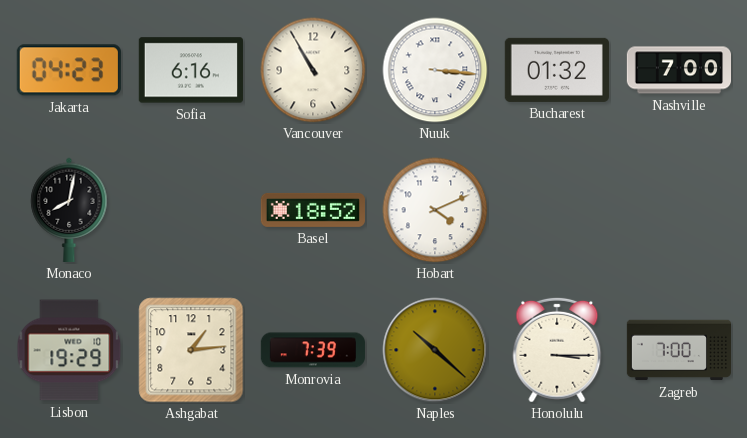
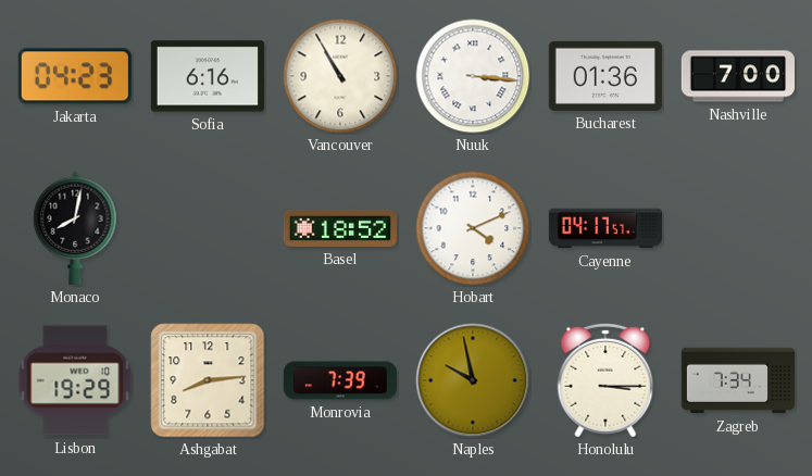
Bucharest: 01:32 -> 01:36
Cayenne: none -> 04:17
Ashgabat: 1:14 -> 8:14
Naples: 10:22 -> 9:58
Zagreb: 7:00 -> 7:34
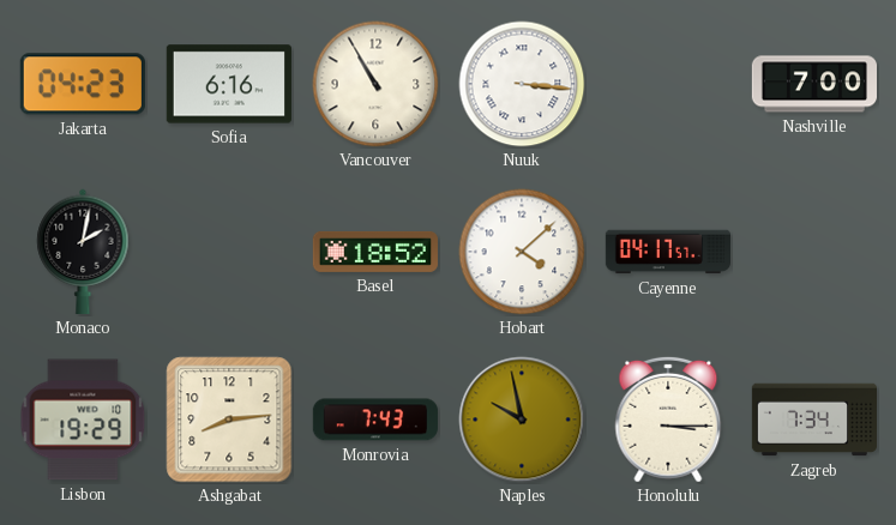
Bucharest: 01:36 -> none
Monaco: 8:02 -> 2:02
Hobart: 4:11 -> 4:08
Monrovia: 7:39 -> 7:43
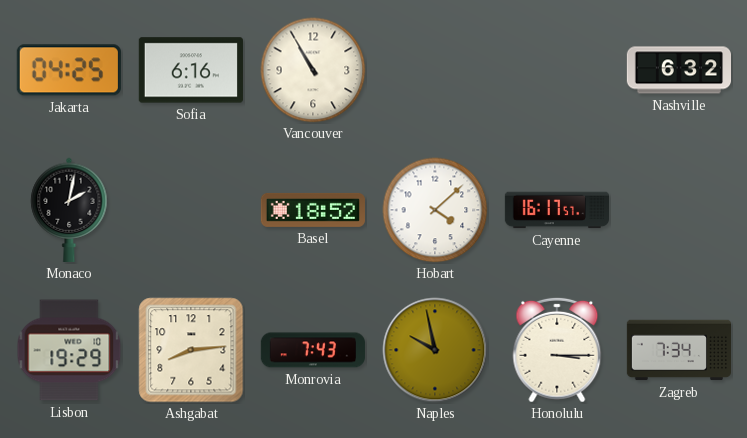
Jakarta: 04:23 -> 04:25
Nuuk: 3:16 -> none
Nashville: 7:00 -> 6:32
Cayenne: 04:17 -> 16:17
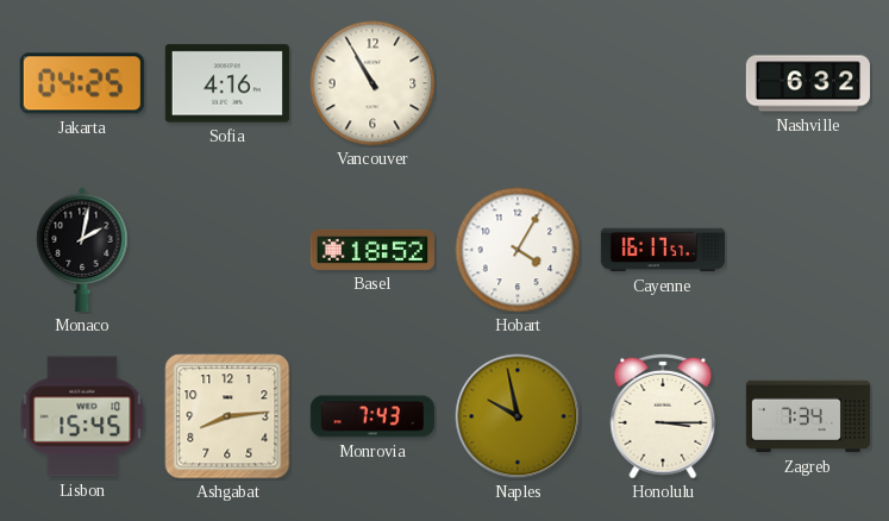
Sofia: 6:16 -> 4:16
Hobart: 4:08 -> 4:05
Lisbon: 19:29 -> 15:45
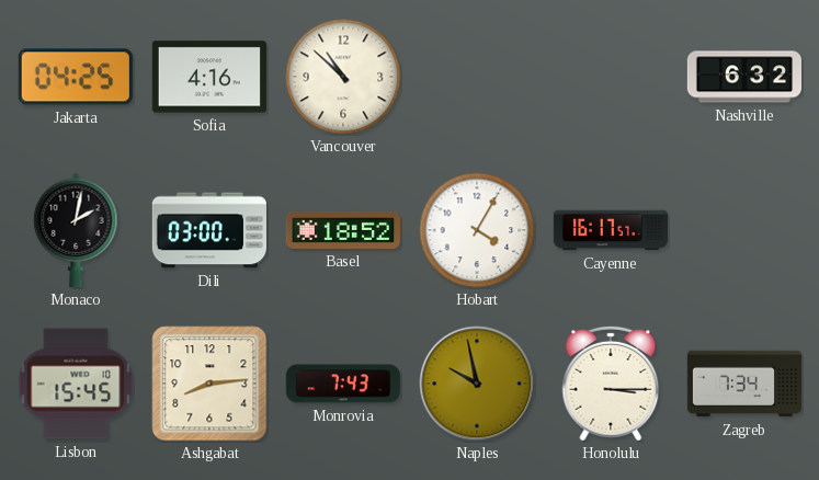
Vancouver: 10:55 -> 10:52
Dili: none -> 03:00
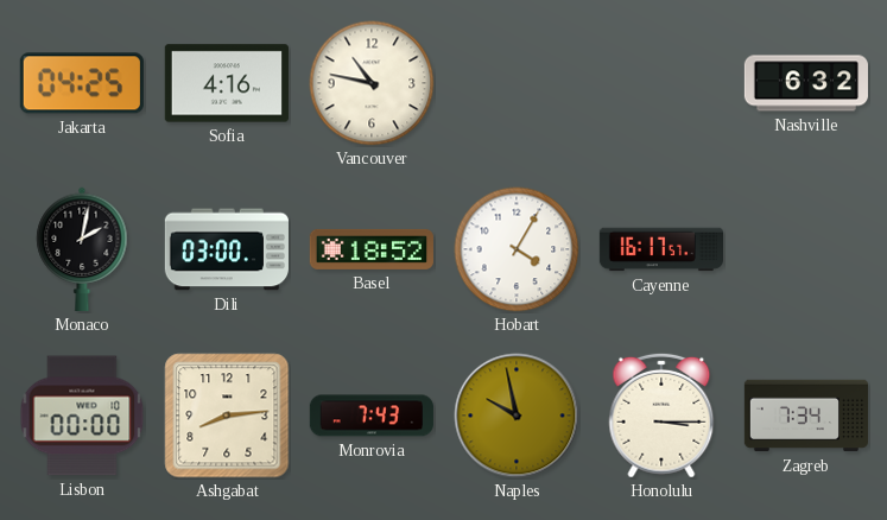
Vancouver: 10:52 -> 10:47
Lisbon: 15:45 -> 00:00
